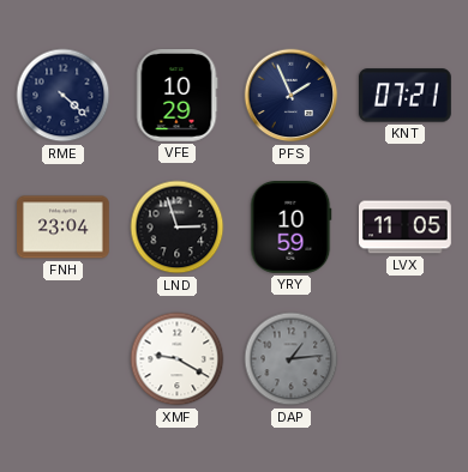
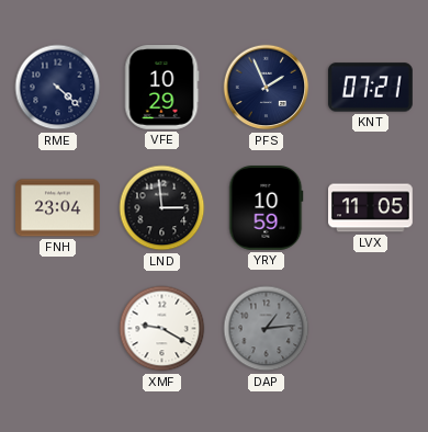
LND: 2:57 -> 2:59
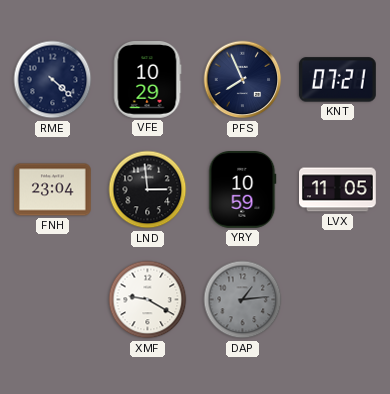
PFS: 1:56 -> 7:56
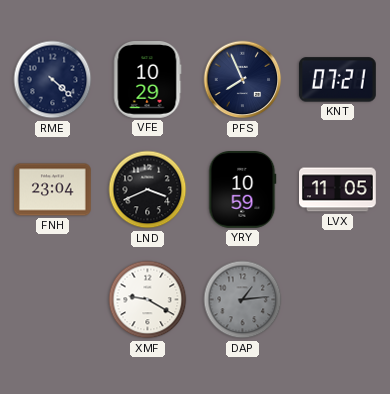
LND: 2:59 -> 3:41
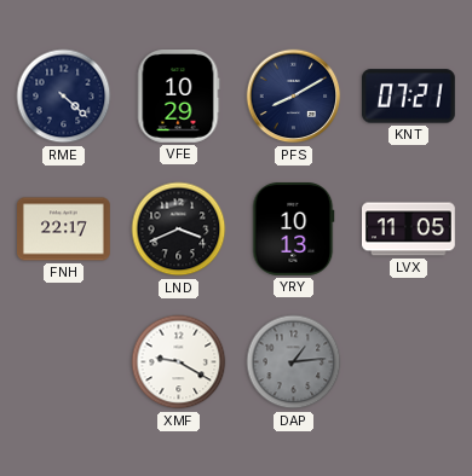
PFS: 7:56 -> 8:10
FNH: 23:04 -> 22:17
YRY: 10:59 -> 10:13
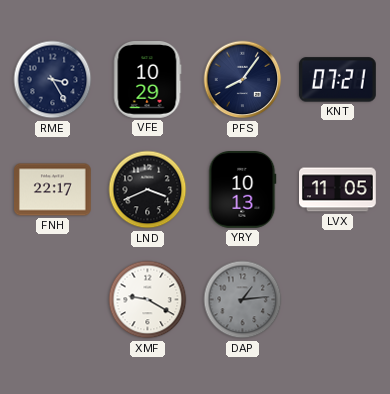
RME: 4:22 -> 3:25
PFS: 8:10 -> 8:06
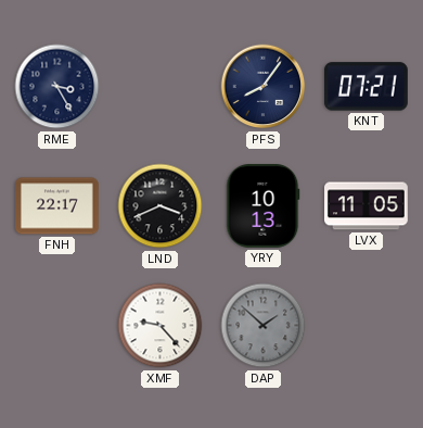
VFE: 10:29 -> none
XMF: 9:20 -> 9:23
DAP: 1:14 -> 1:52
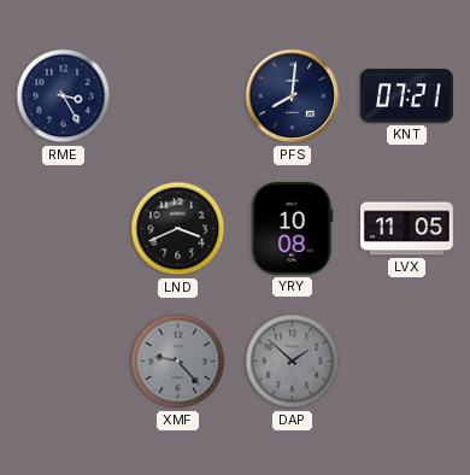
PFS: 8:06 -> 8:01
FNH: 22:17 -> none
YRY: 10:13 -> 10:08
XMF dial: white -> grey
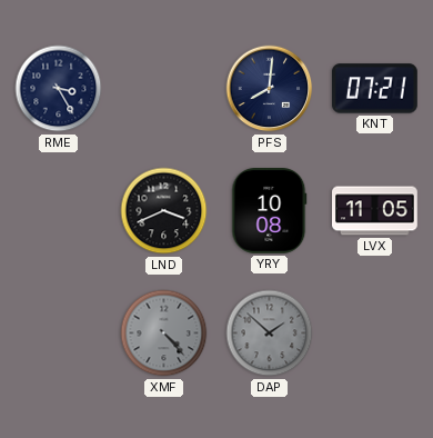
XMF: 9:23 -> 4:23
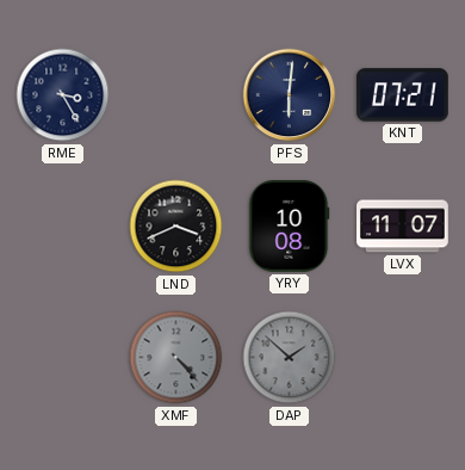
PFS: 8:01 -> 6:01
LVX: 11:05 -> 11:07
